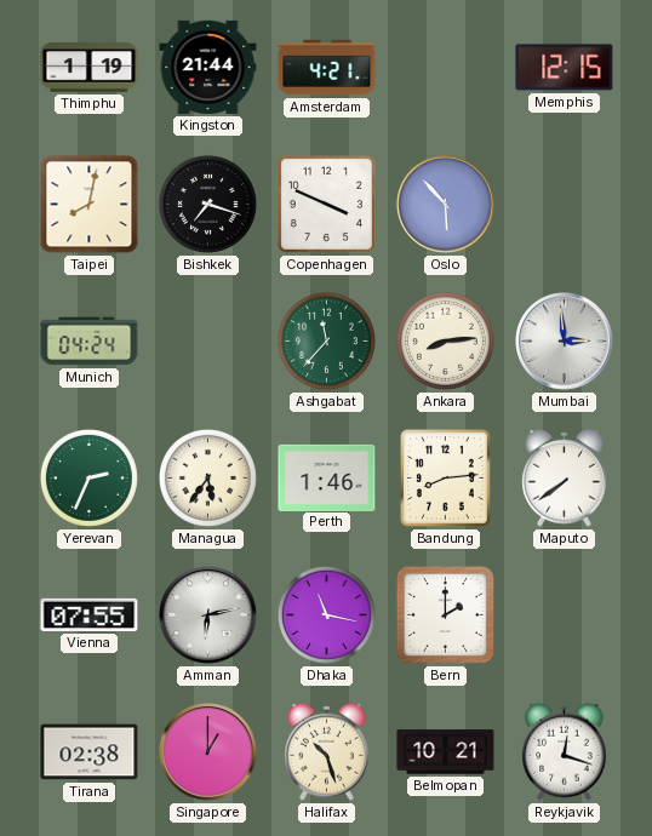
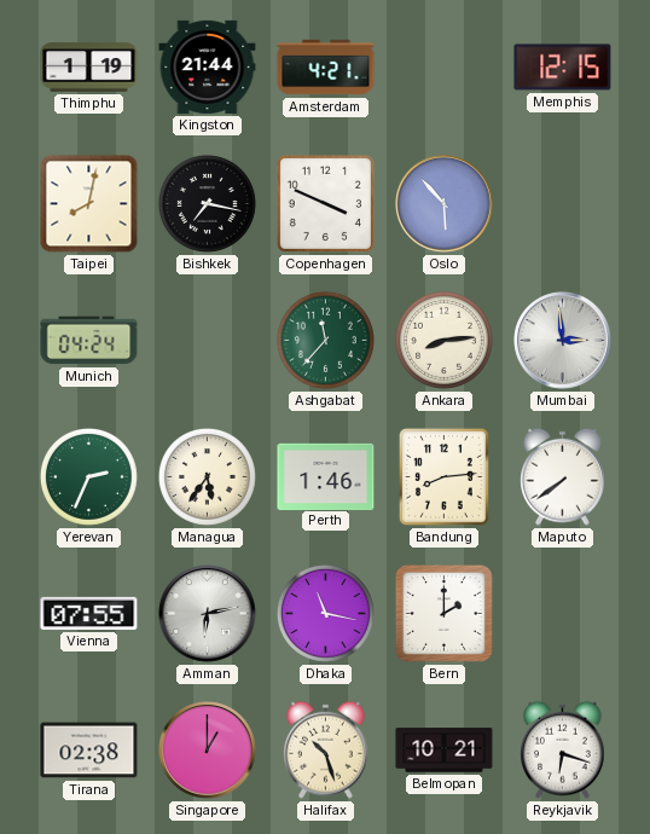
Bishkek: 7:18 -> 7:17
Reykjavik: 12:18 -> 6:18
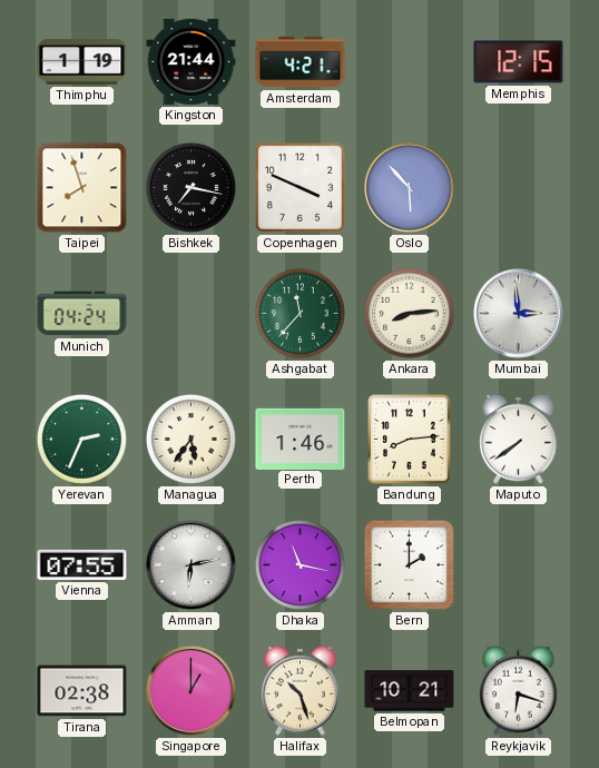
Taipei: 8:02 -> 7:57
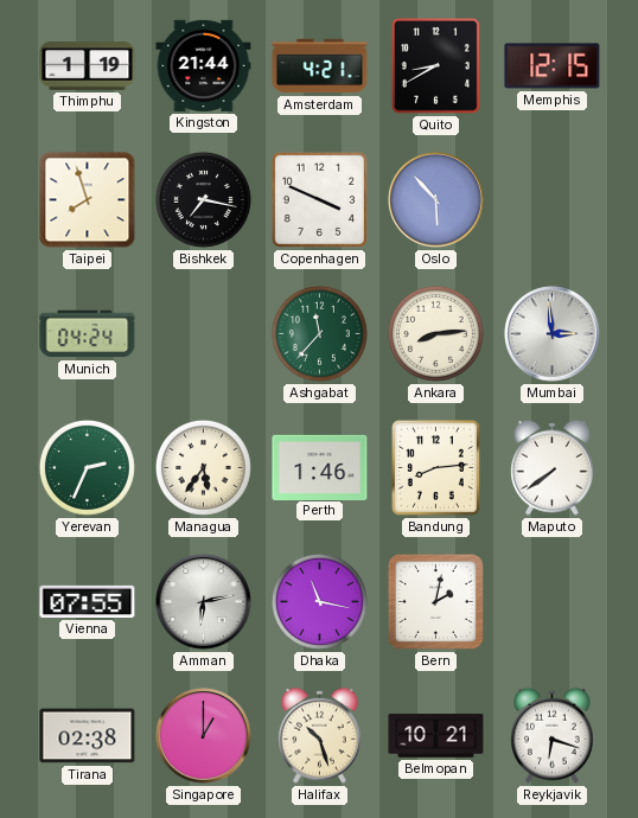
Quito: none -> 8:40
Bern: 2:00 -> 2:02
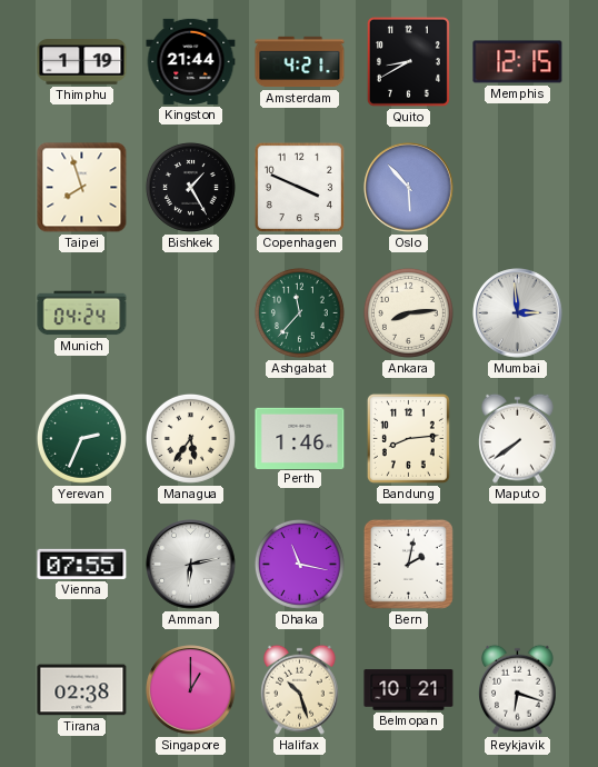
Bishkek: 7:17 -> 1:25
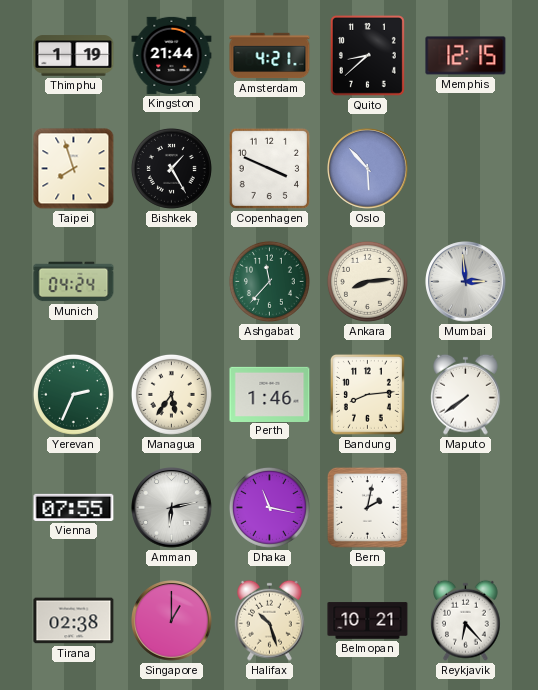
Quito: 8:40 -> 8:38
Reykjavik: 6:18 -> 6:23
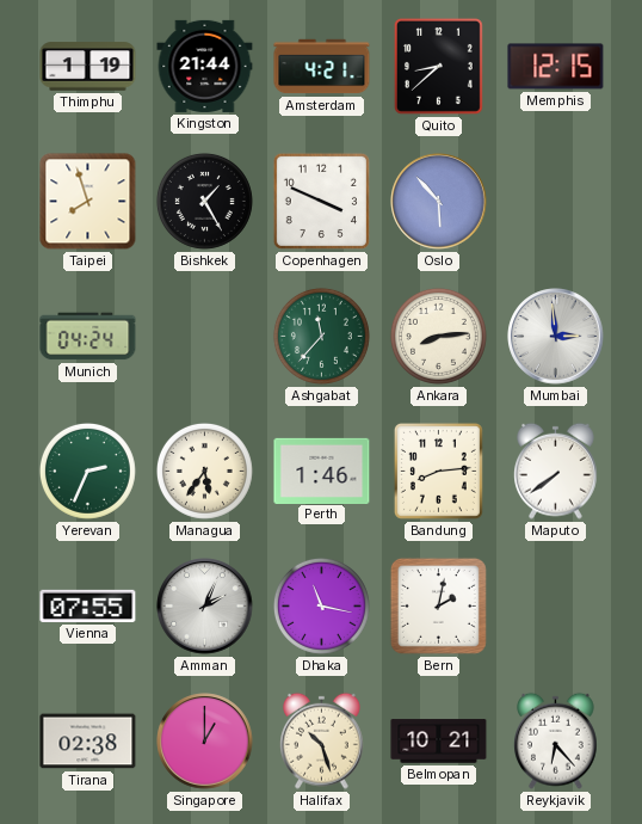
Amman: 6:13 -> 2:04
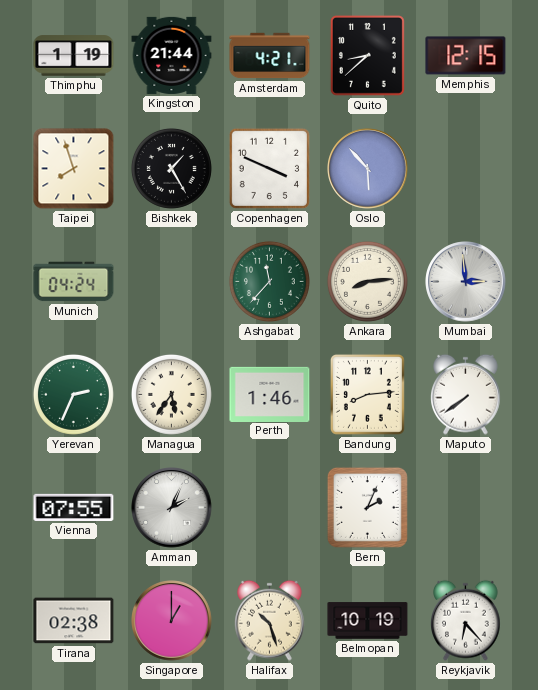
Dhaka: 11:17 -> none
Bern: 2:02 -> 2:04
Belmopan: 10:21 -> 10:19
